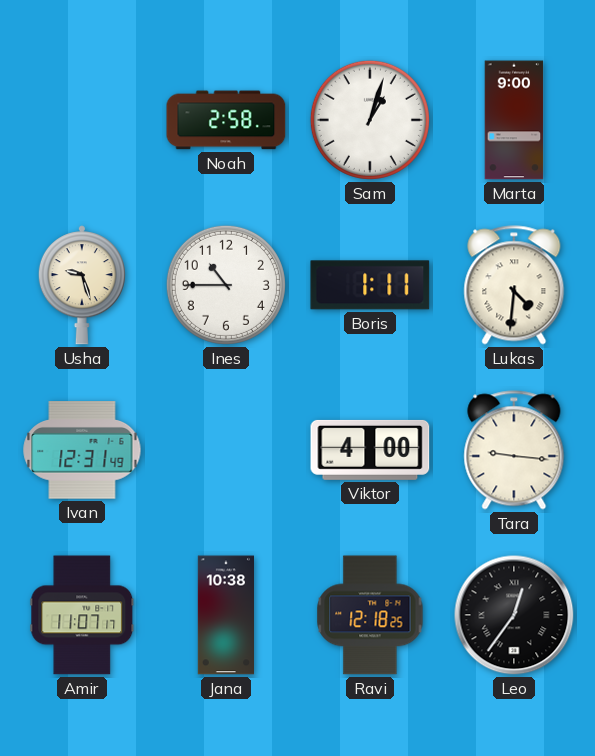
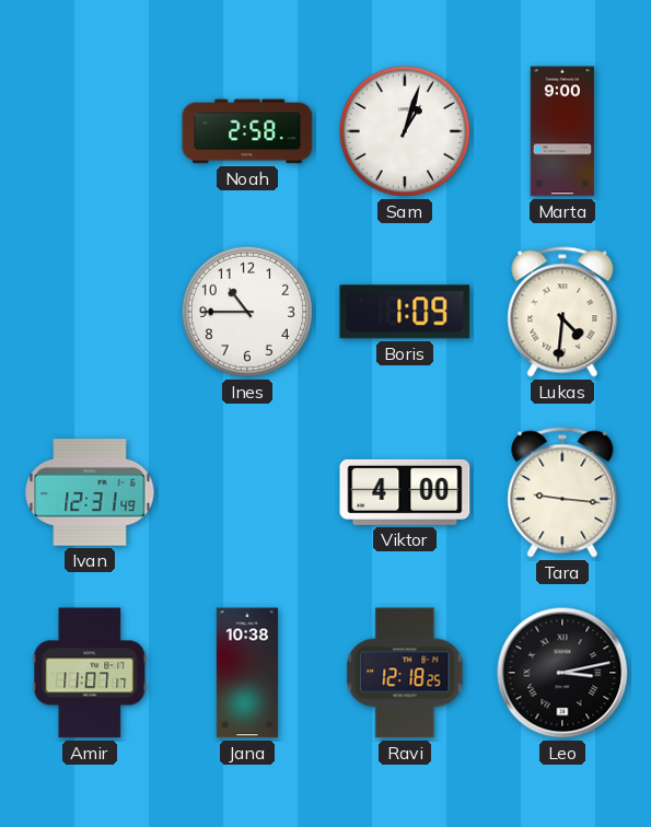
Usha: 9:27 -> none
Boris: 1:11 -> 1:09
Leo: 12:36 -> 3:13
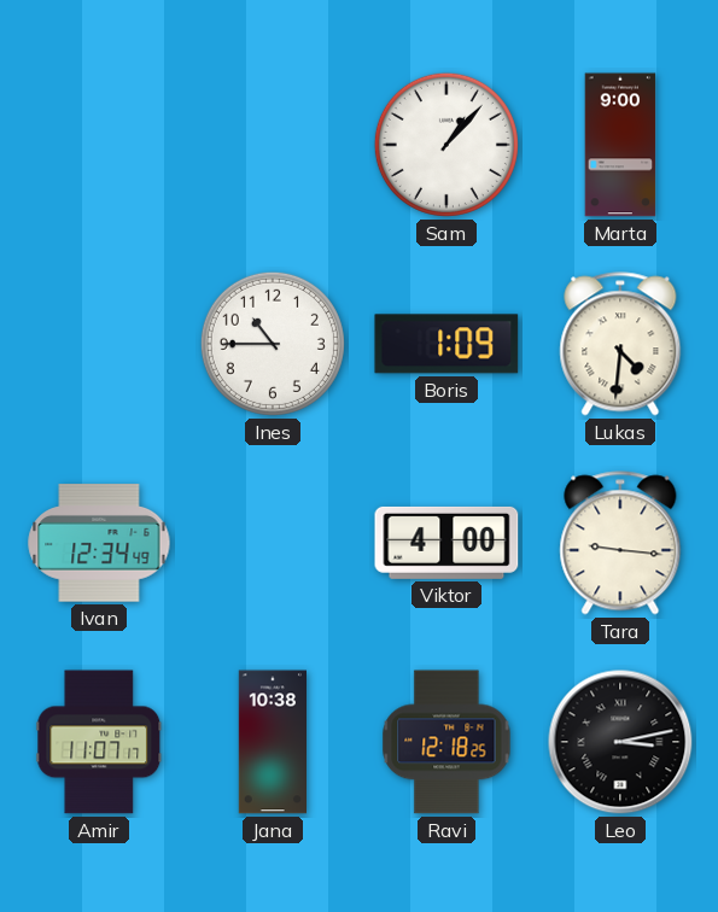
Noah: 2:58 -> none
Sam: 1:03 -> 1:07
Ivan: 12:31 -> 12:34
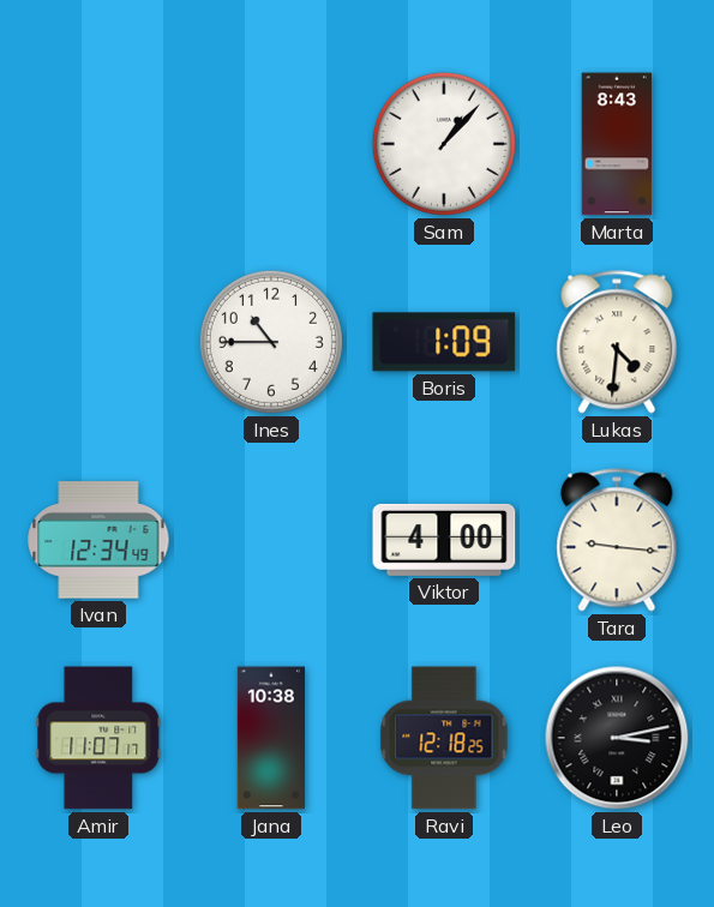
Marta: 9:00 -> 8:43
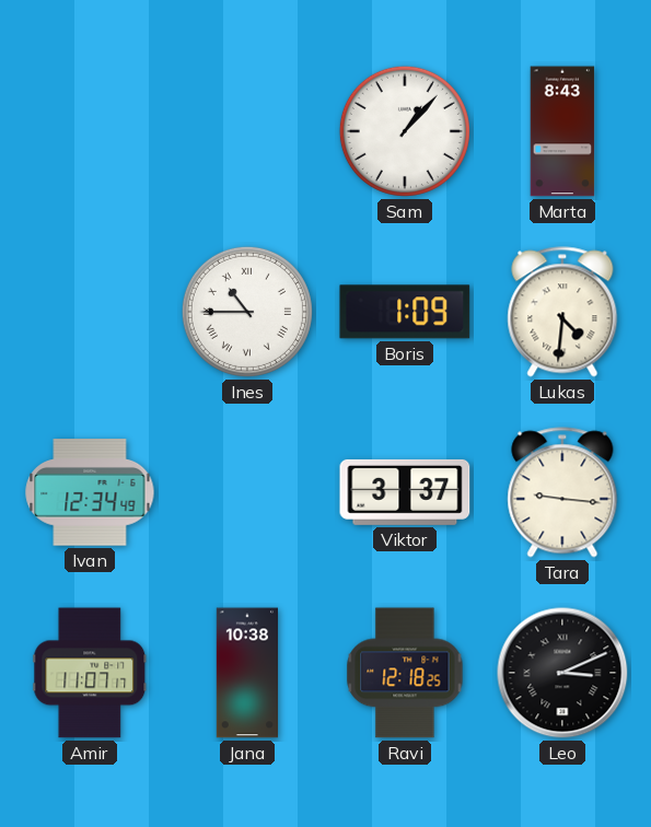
Ines numerals: Arabic -> Roman
Viktor: 4:00 -> 3:37
Leo: 3:13 -> 3:11
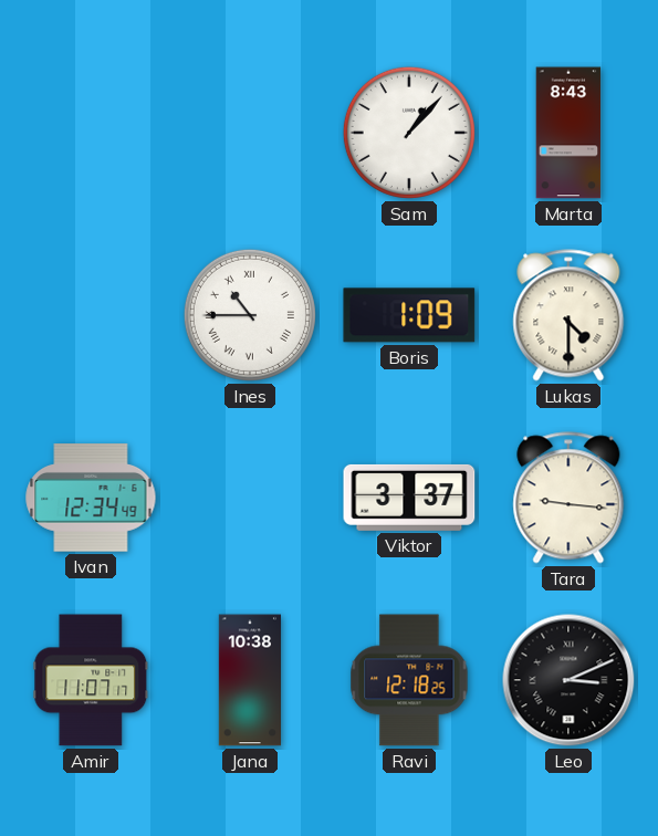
Lukas: 4:31 -> 4:30
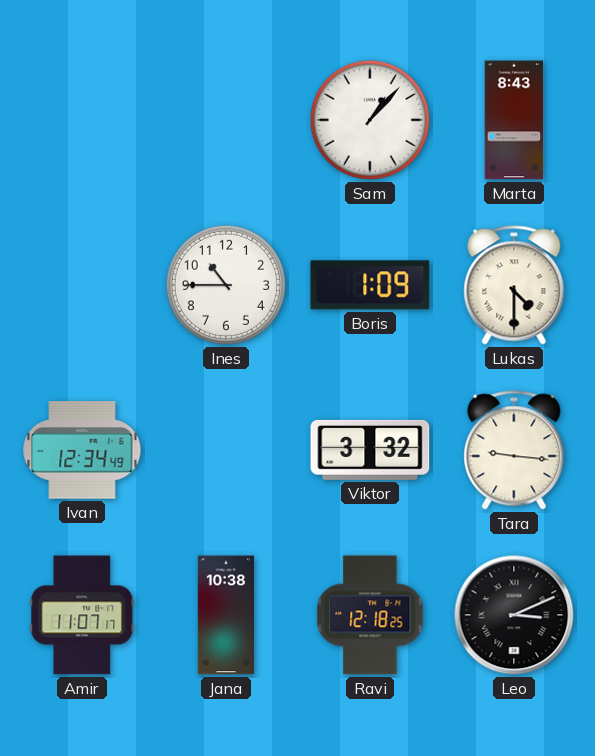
Ines numerals: Roman -> Arabic
Viktor: 3:37 -> 3:32
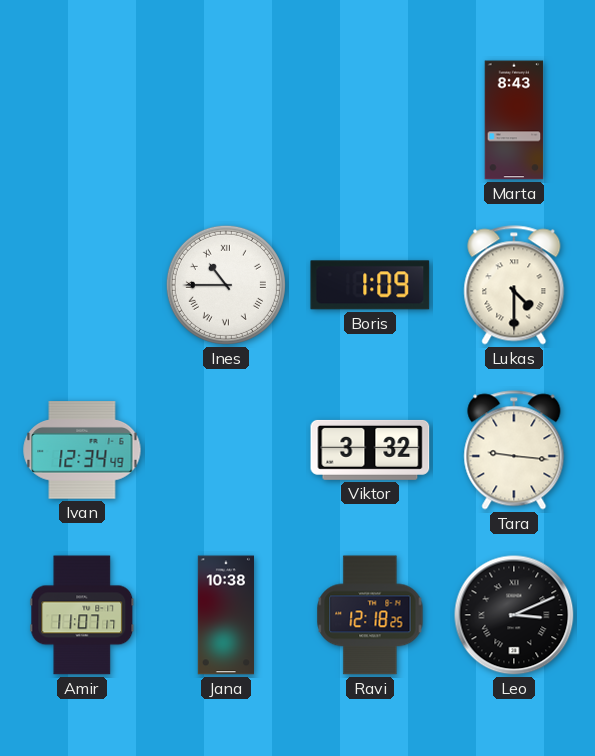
Sam: 1:07 -> none
Ines numerals: Arabic -> Roman
